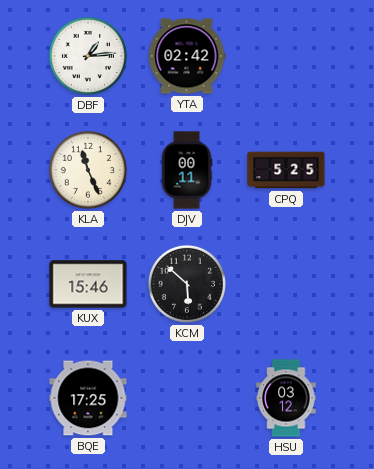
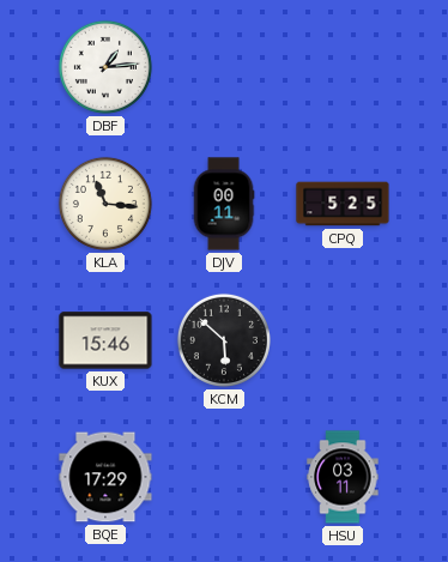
YTA: 02:42 -> none
KLA: 11:26 -> 11:16
BQE: 17:25 -> 17:29
HSU: 03:12 -> 03:11
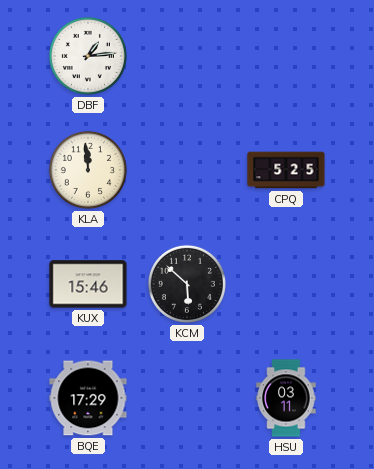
KLA: 11:16 -> 11:59
DJV: 00:11 -> none
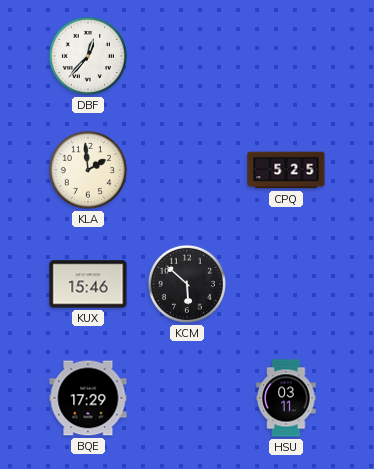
DBF: 1:14 -> 12:37
KLA: 11:59 -> 1:59
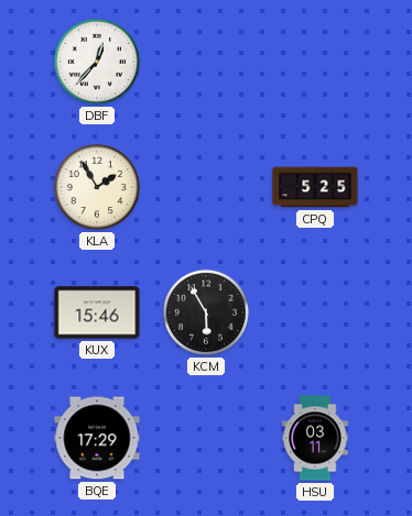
KLA: 1:59 -> 1:55
KCM: 5:52 -> 5:55
